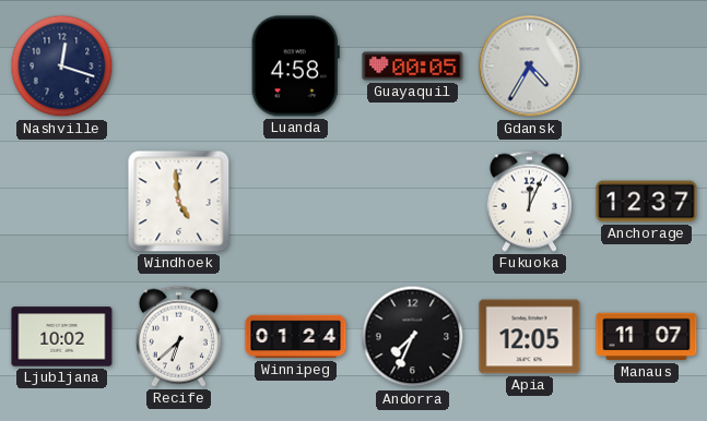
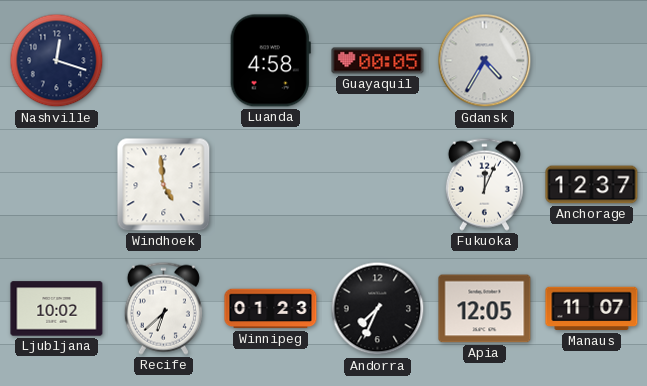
Winnipeg: 01:24 -> 01:23
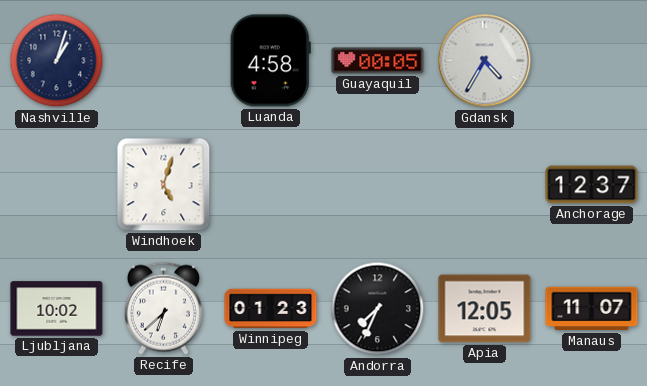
Nashville: 12:18 -> 1:03
Windhoek: 4:59 -> 5:03
Fukuoka: 12:04 -> none
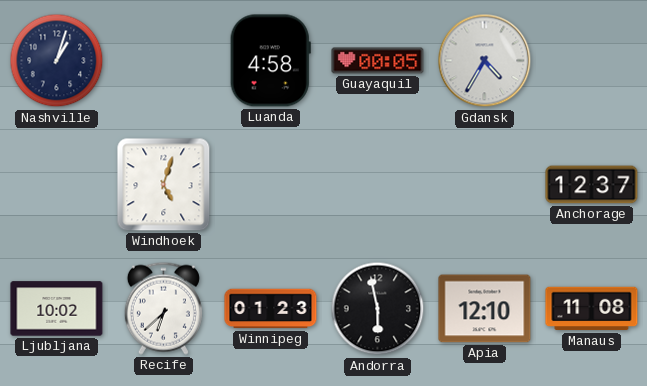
Andorra: 7:34 -> 5:58
Apia: 12:05 -> 12:10
Manaus: 11:07 -> 11:08
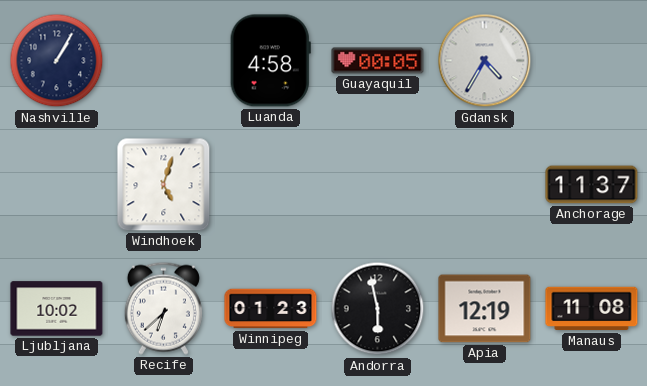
Nashville: 1:03 -> 1:05
Anchorage: 12:37 -> 11:37
Apia: 12:10 -> 12:19
